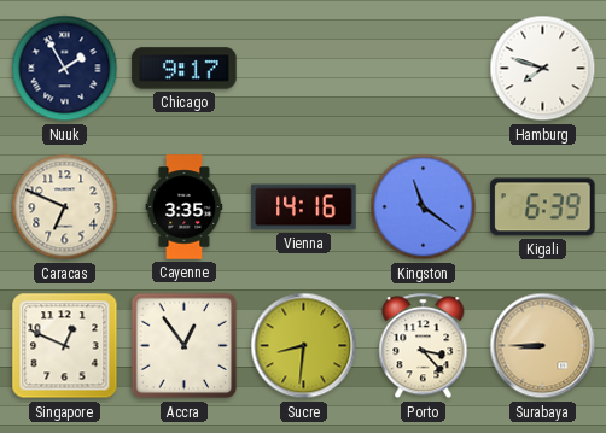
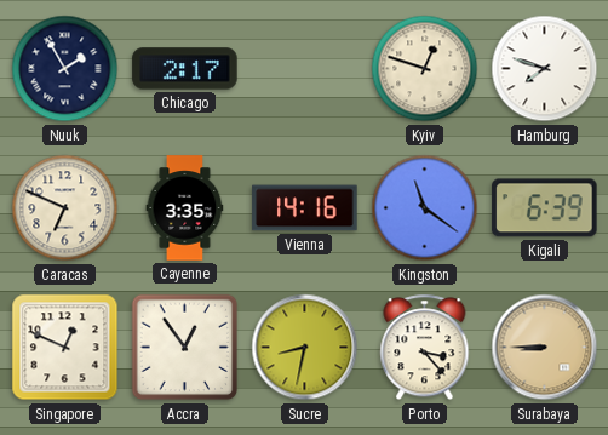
Chicago: 9:17 -> 2:17
Kyiv: none -> 12:48
Sucre: 8:31 -> 8:32
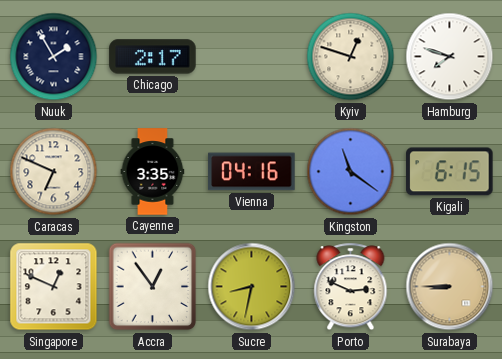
Vienna: 14:16 -> 04:16
Kigali: 6:39 -> 6:15
Porto: 3:23 -> 2:49
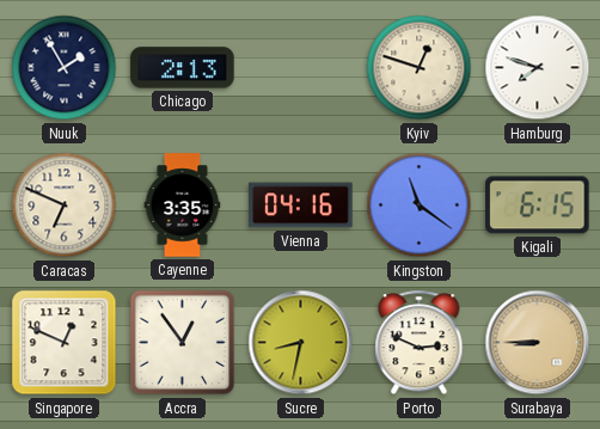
Chicago: 2:17 -> 2:13
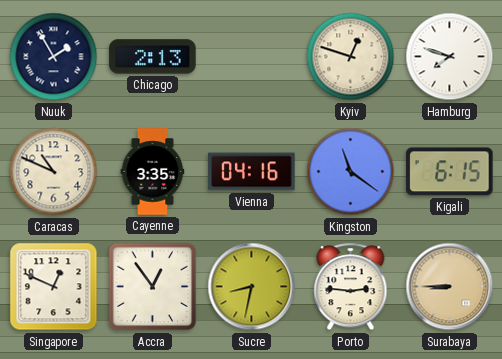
Caracas: 6:49 -> 10:49
Porto: 2:49 -> 2:46
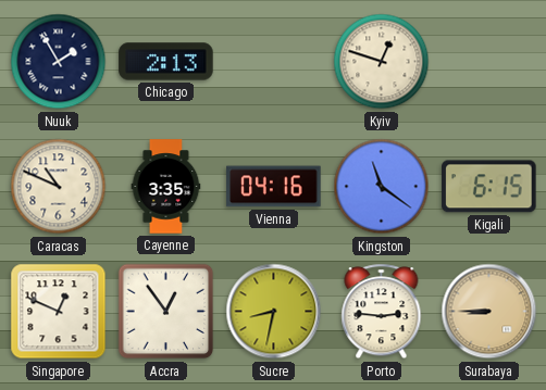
Hamburg: 7:48 -> none
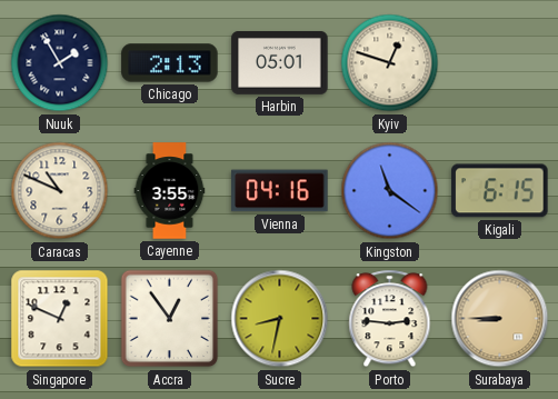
Harbin: none -> 05:01
Cayenne: 3:35 -> 3:55
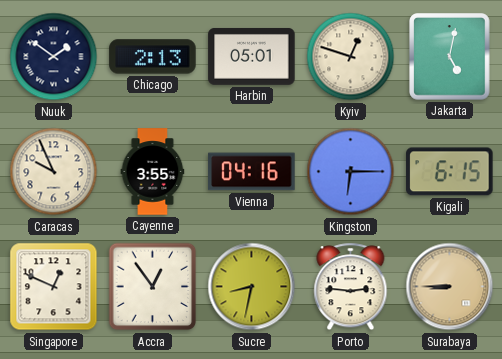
Nuuk: 1:55 -> 1:51
Jakarta: none -> 5:02
Caracas: 10:49 -> 9:56
Kingston: 11:21 -> 6:15
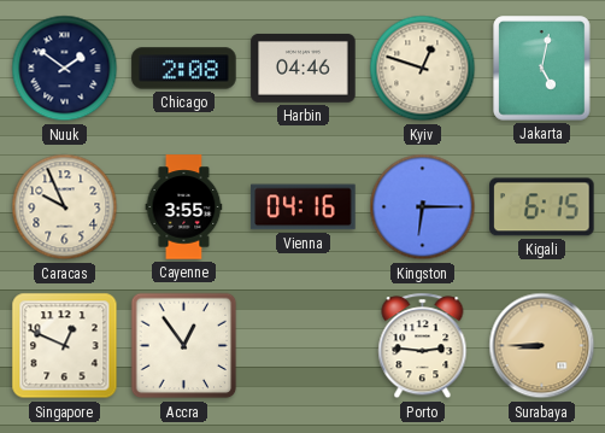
Chicago: 2:13 -> 2:08
Harbin: 05:01 -> 04:46
Sucre: 8:32 -> none
